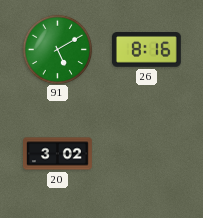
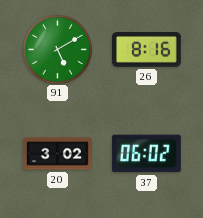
37: none -> 06:02
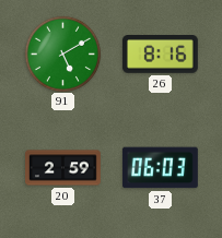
20: 3:02 -> 2:59
37: 06:02 -> 06:03
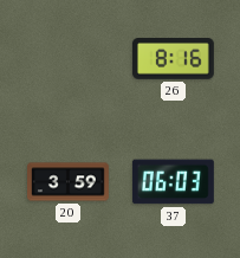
91: 5:10 -> none
20: 2:59 -> 3:59
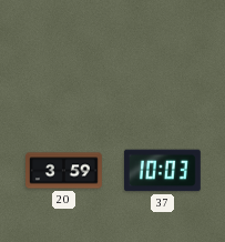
26: 8:16 -> none
37: 06:03 -> 10:03
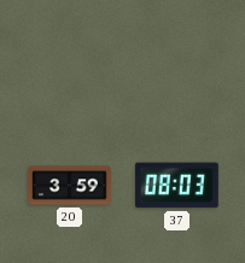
37: 10:03 -> 08:03
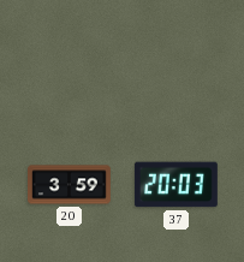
37: 08:03 -> 20:03
